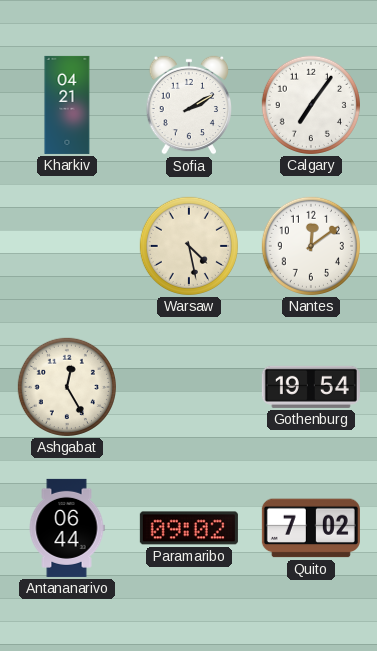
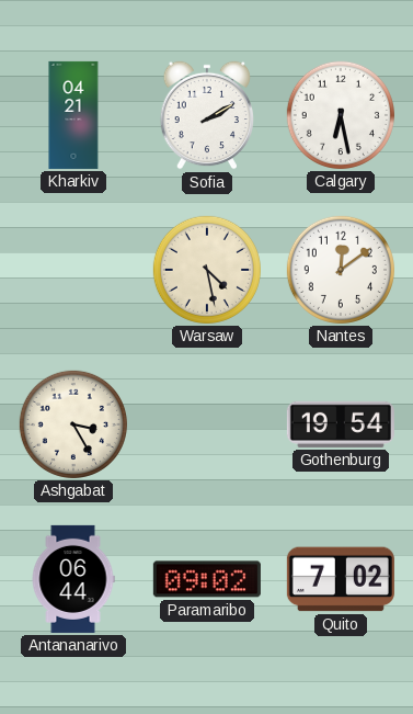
Calgary: 7:06 -> 6:28
Ashgabat: 12:25 -> 3:25
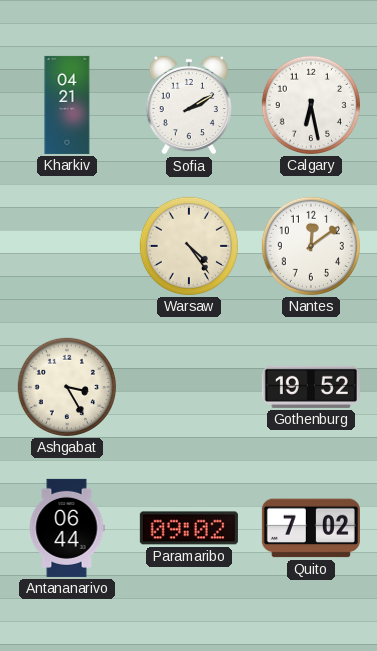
Warsaw: 4:28 -> 4:24
Gothenburg: 19:54 -> 19:52
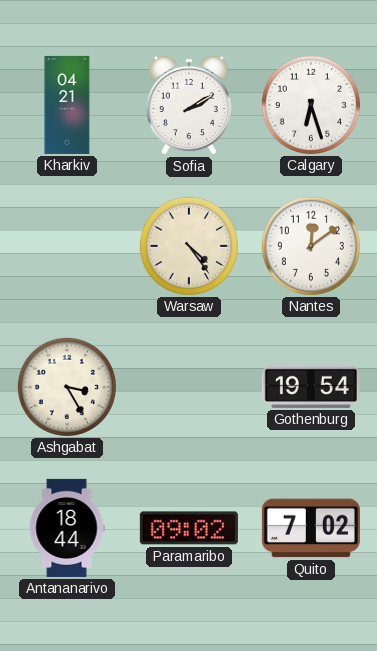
Calgary: 6:28 -> 6:27
Gothenburg: 19:52 -> 19:54
Antananarivo: 06:44 -> 18:44
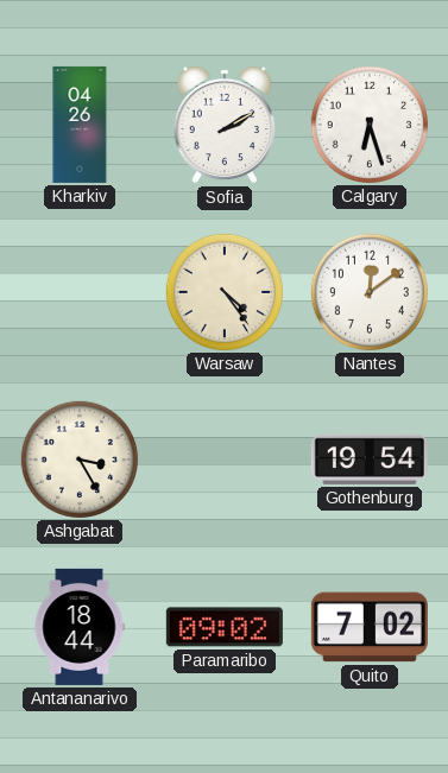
Kharkiv: 04:21 -> 04:26
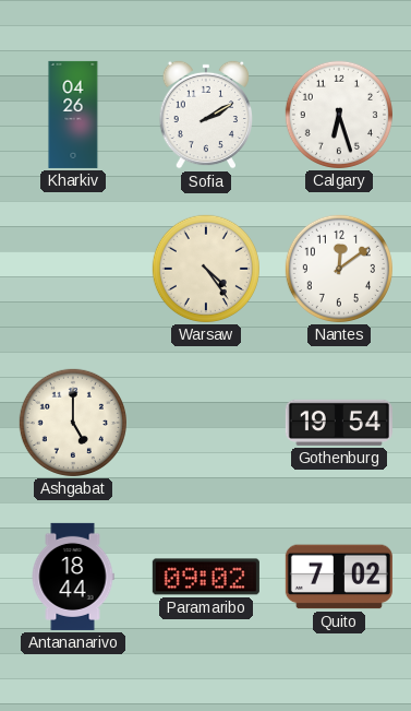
Ashgabat: 3:25 -> 5:00
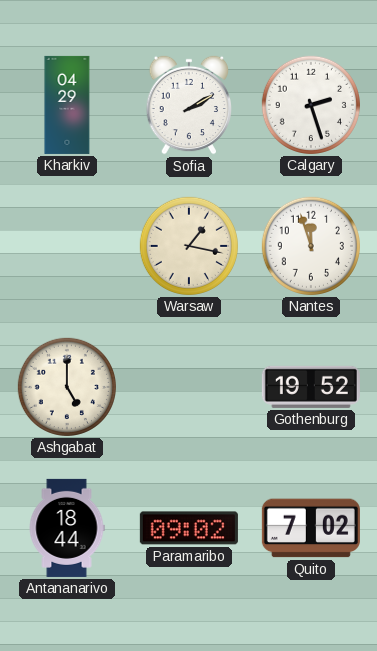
Kharkiv: 04:26 -> 04:29
Calgary: 6:27 -> 2:27
Warsaw: 4:24 -> 1:17
Nantes: 12:09 -> 11:57
Gothenburg: 19:54 -> 19:52
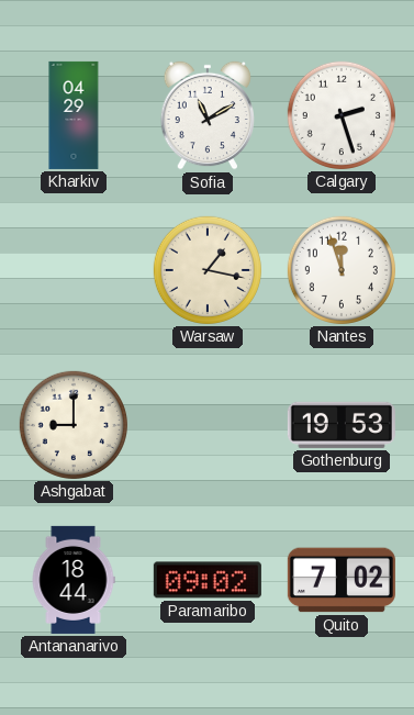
Sofia: 2:10 -> 11:10
Ashgabat: 5:00 -> 9:00
Gothenburg: 19:52 -> 19:53
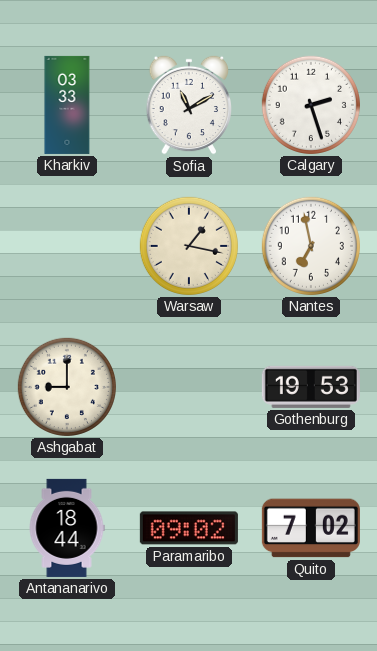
Kharkiv: 04:29 -> 03:33
Nantes: 11:57 -> 6:58
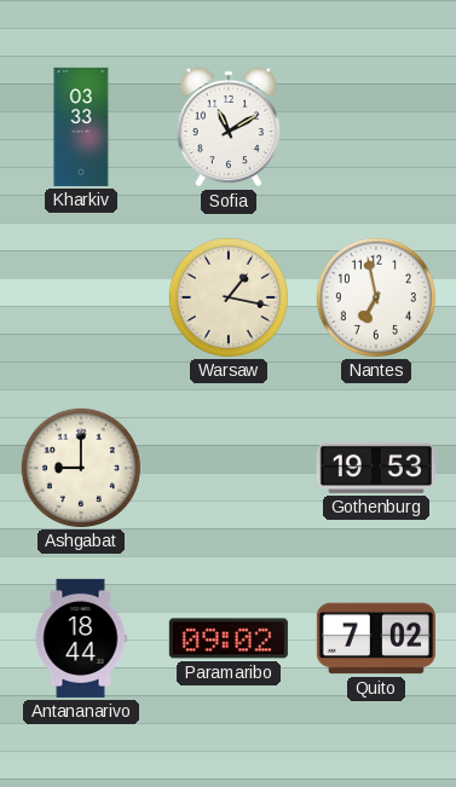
Calgary: 2:27 -> none
